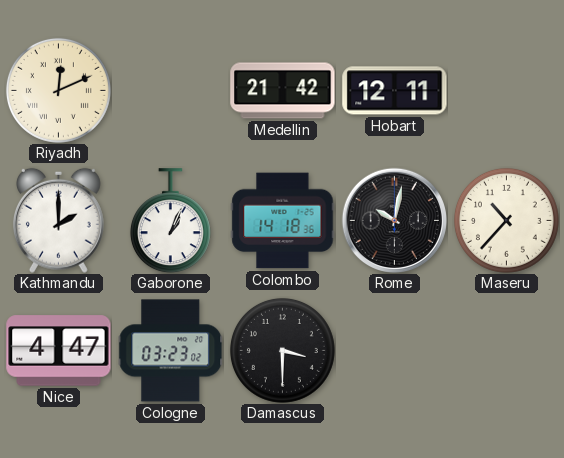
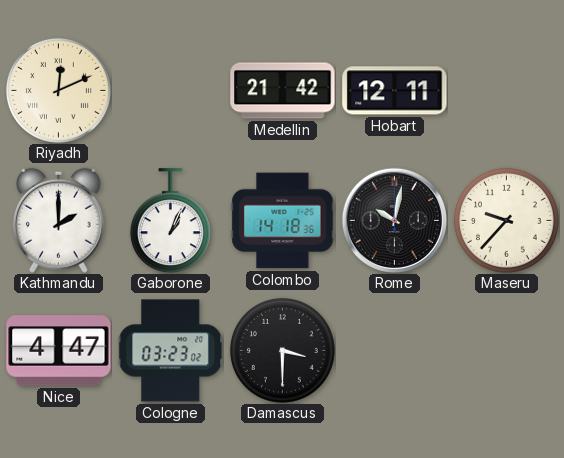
Maseru: 10:37 -> 9:37
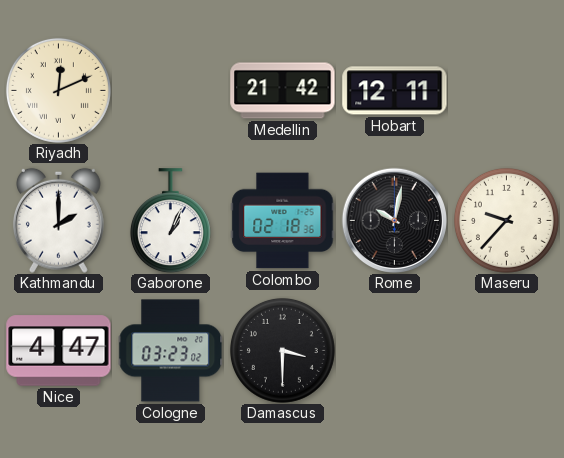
Colombo: 14:18 -> 02:18
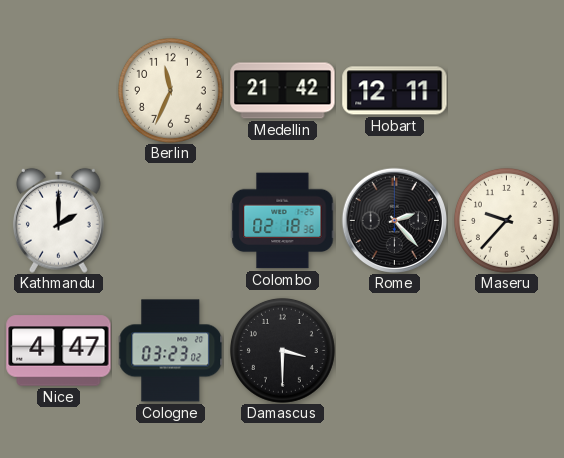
Riyadh: 12:11 -> none
Berlin: none -> 11:34
Gaborone: 1:04 -> none
Rome: 10:02 -> 2:23
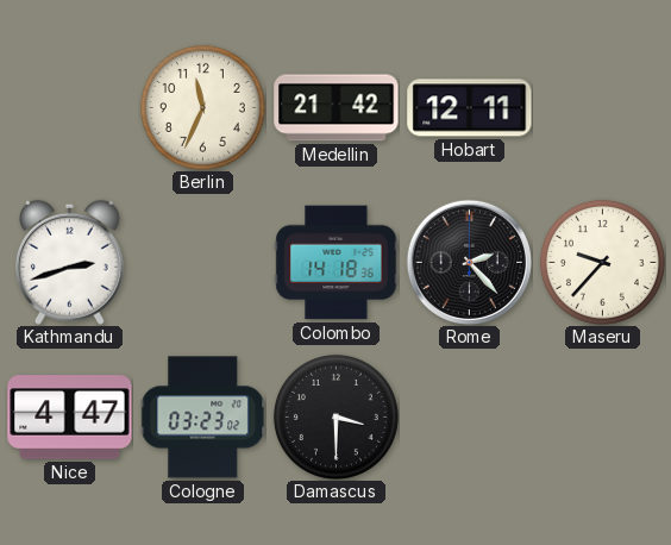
Kathmandu: 2:00 -> 2:42
Colombo: 02:18 -> 14:18
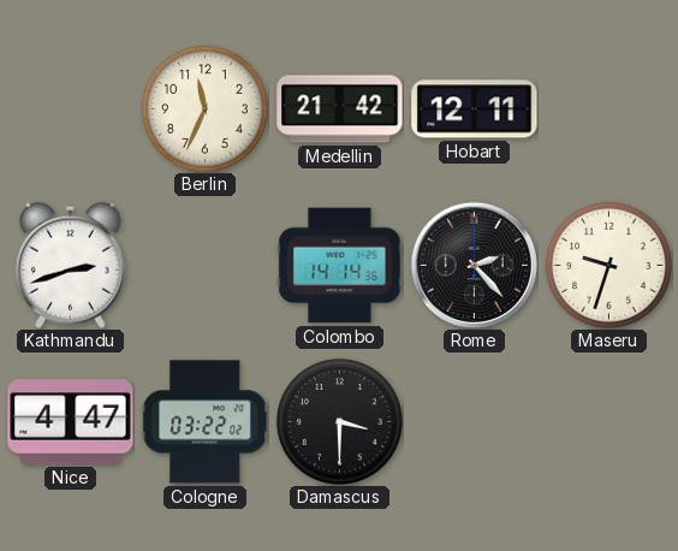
Colombo: 14:18 -> 14:14
Maseru: 9:37 -> 9:33
Cologne: 03:23 -> 03:22
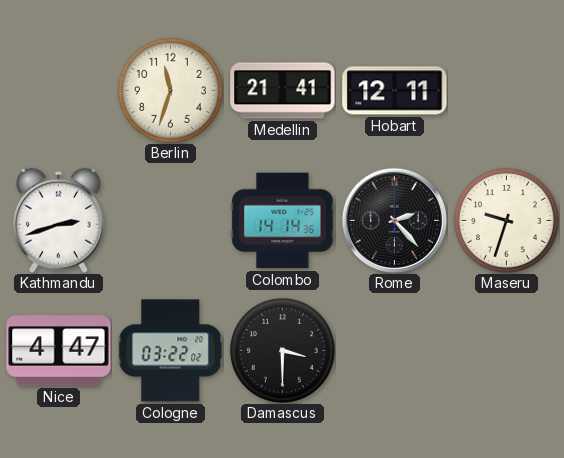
Berlin: 11:34 -> 11:33
Medellin: 21:42 -> 21:41
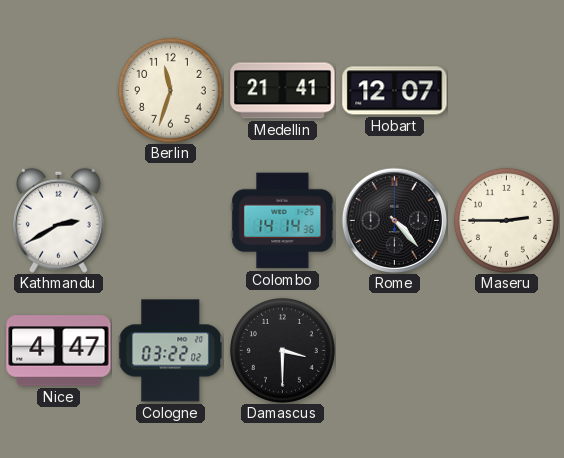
Hobart: 12:11 -> 12:07
Kathmandu: 2:42 -> 2:40
Rome: 2:23 -> 4:23
Maseru: 9:33 -> 2:45
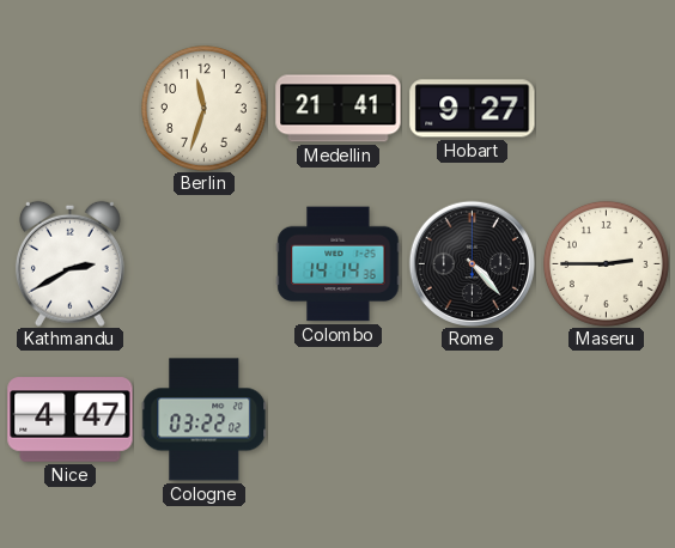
Hobart: 12:07 -> 9:27
Damascus: 3:30 -> none
